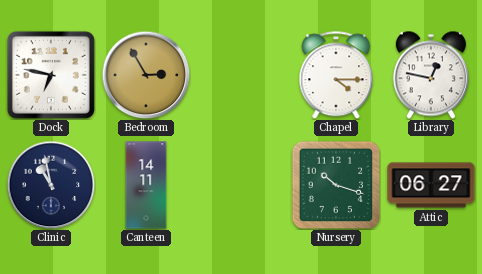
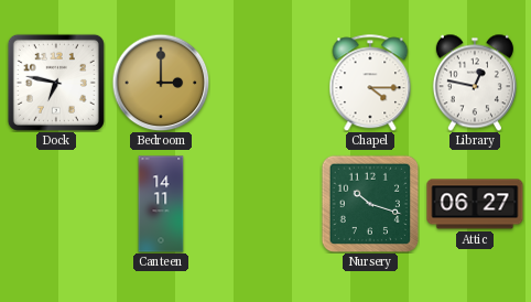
Bedroom: 2:55 -> 3:00
Clinic: 10:58 -> none
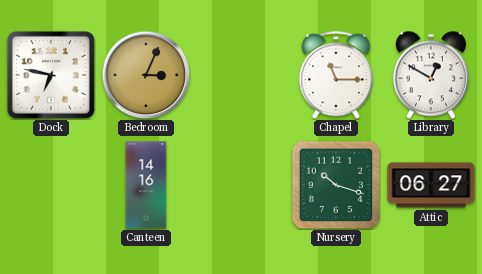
Bedroom: 3:00 -> 3:04
Chapel: 4:15 -> 11:15
Library: 12:47 -> 12:50
Canteen: 14:11 -> 14:16
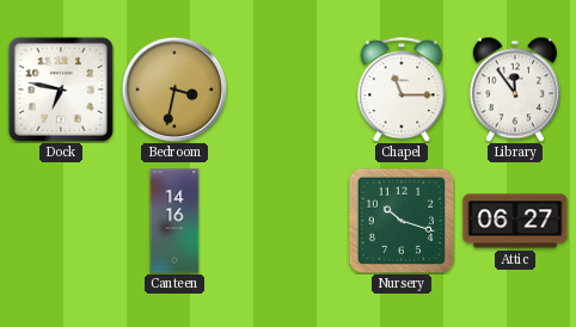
Bedroom: 3:04 -> 3:32
Library: 12:50 -> 11:54
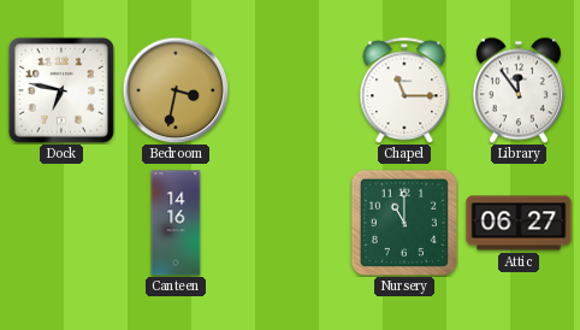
Nursery: 10:18 -> 11:00
